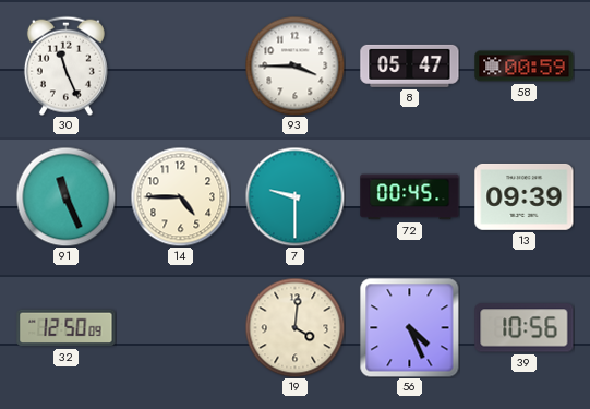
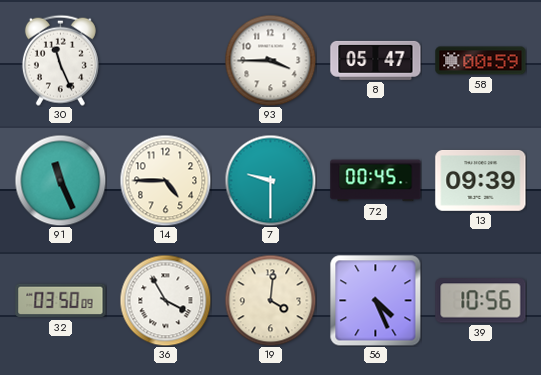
32: 12:50 -> 03:50
36: none -> 3:55
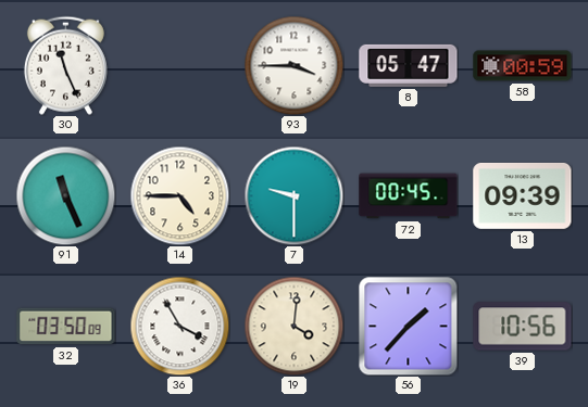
56: 4:26 -> 1:37
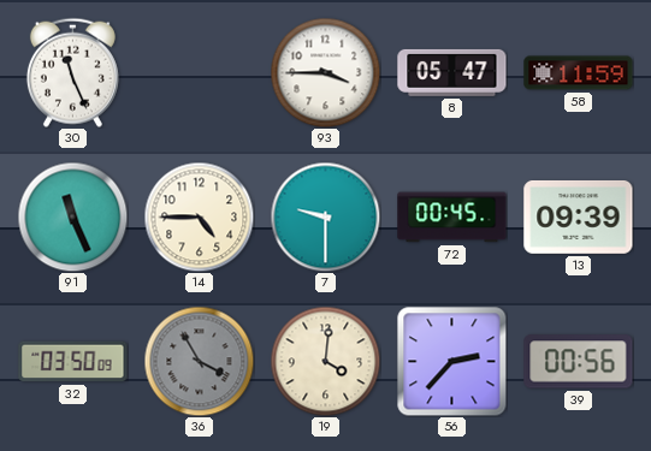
58: 00:59 -> 11:59
36 dial: white -> grey
56: 1:37 -> 2:37
39: 10:56 -> 00:56
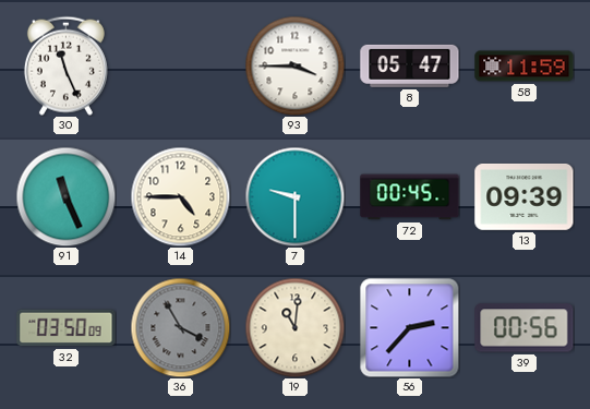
19: 4:01 -> 11:01
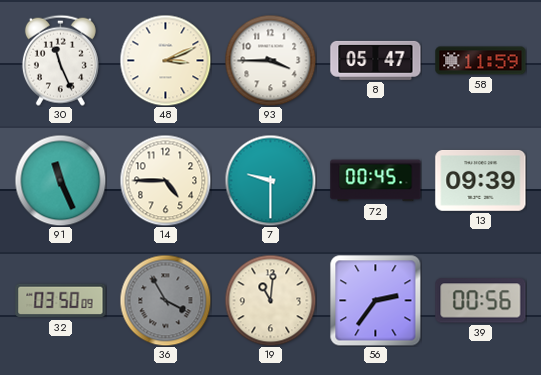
48: none -> 3:11
56: 2:37 -> 2:36
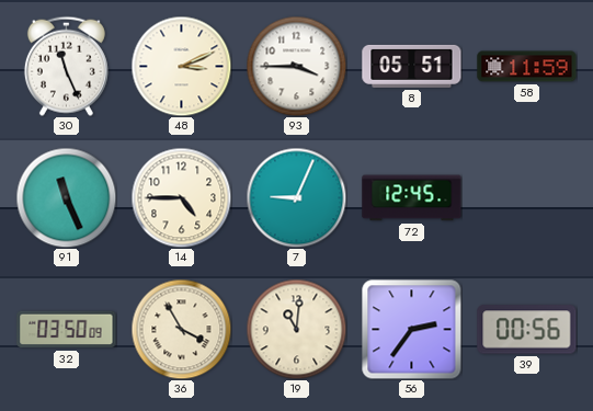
8: 05:47 -> 05:51
7: 9:30 -> 9:04
72: 00:45 -> 12:45
13: 09:39 -> none
36 dial: grey -> cream
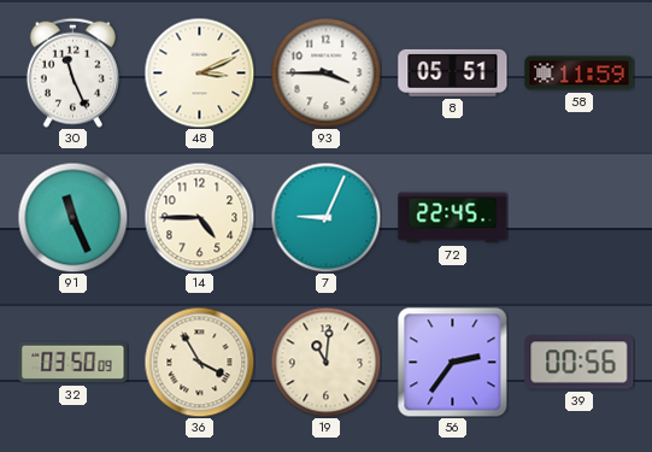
72: 12:45 -> 22:45
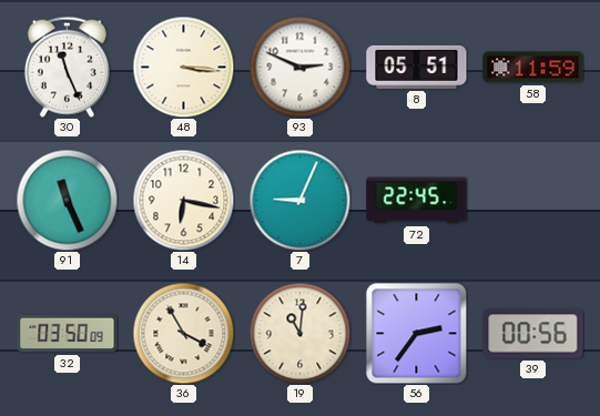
48: 3:11 -> 3:16
93: 3:45 -> 2:49
14: 4:45 -> 6:17
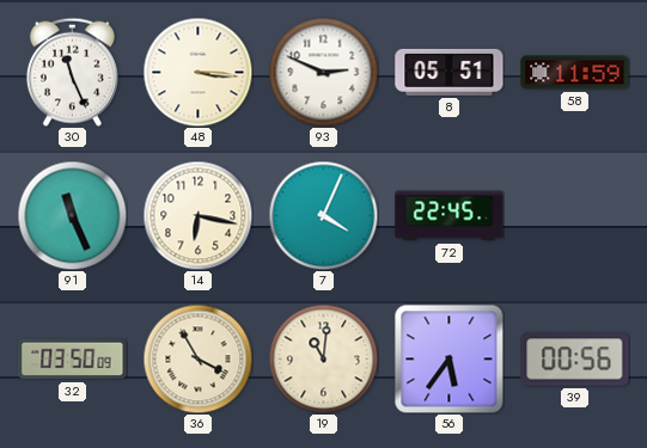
7: 9:04 -> 4:04
56: 2:36 -> 5:36
